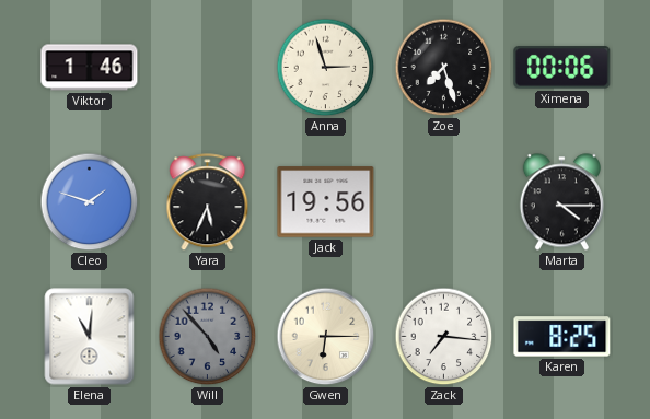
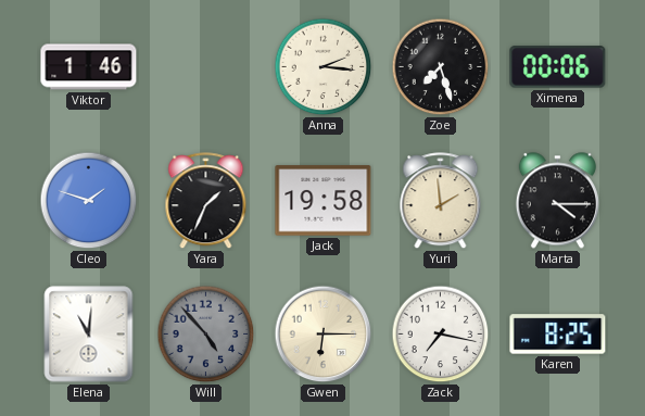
Anna: 2:57 -> 2:16
Yara: 5:34 -> 1:34
Jack: 19:56 -> 19:58
Yuri: none -> 1:59
Zack: 7:16 -> 7:17
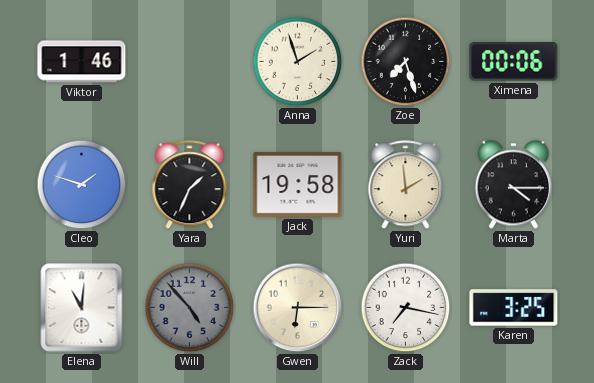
Anna: 2:16 -> 1:57
Karen: 8:25 -> 3:25
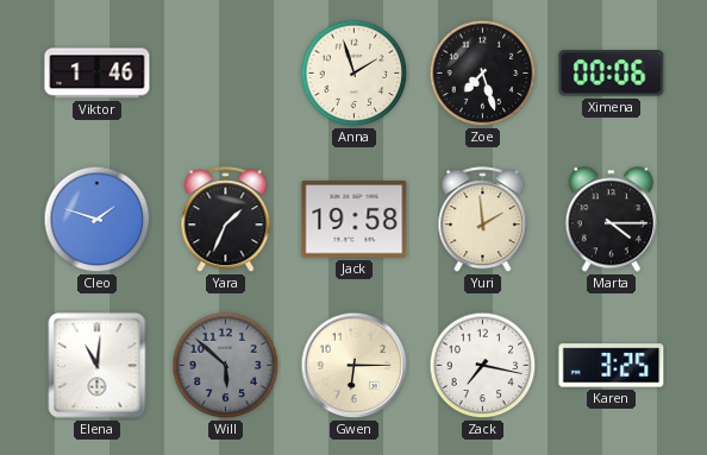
Will: 4:53 -> 5:52
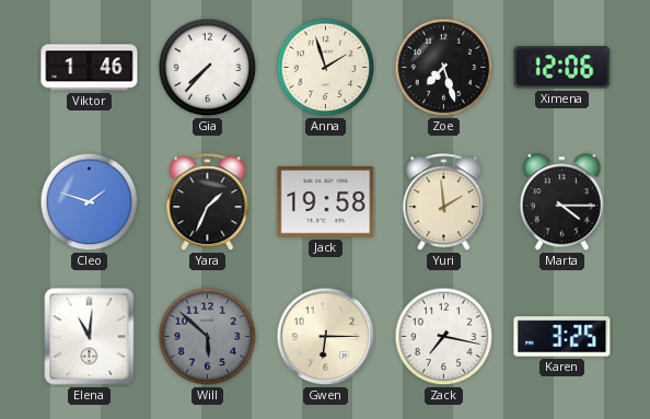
Gia: none -> 7:37
Ximena: 00:06 -> 12:06
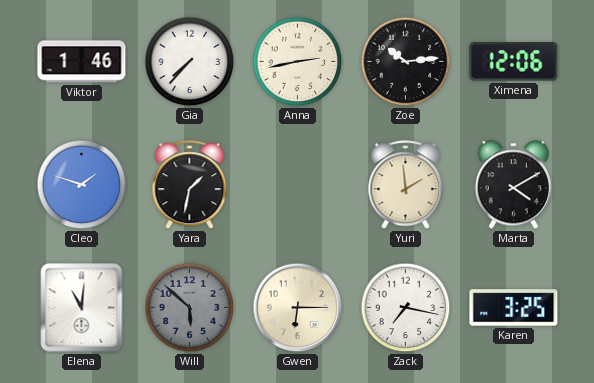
Anna: 1:57 -> 2:43
Zoe: 7:27 -> 10:14
Yara: 1:34 -> 1:32
Jack: 19:58 -> none
Marta: 4:15 -> 4:10
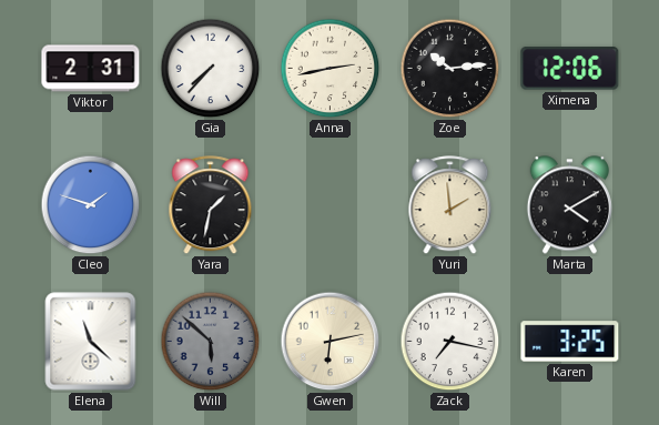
Viktor: 1:46 -> 2:31
Elena: 11:01 -> 11:22
Gwen: 6:15 -> 6:13
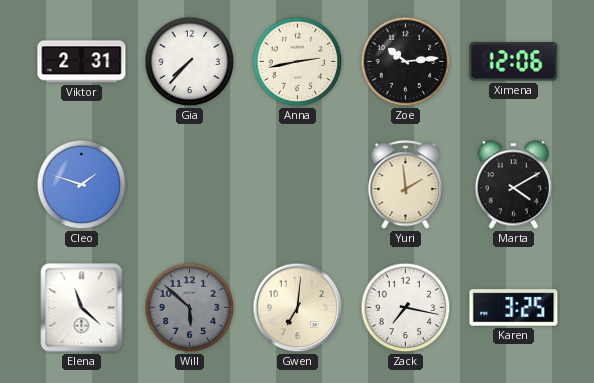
Yara: 1:32 -> none
Gwen: 6:13 -> 7:01
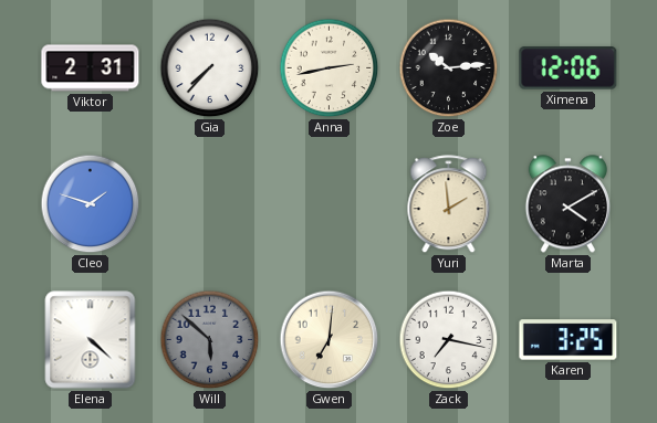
Elena: 11:22 -> 4:22
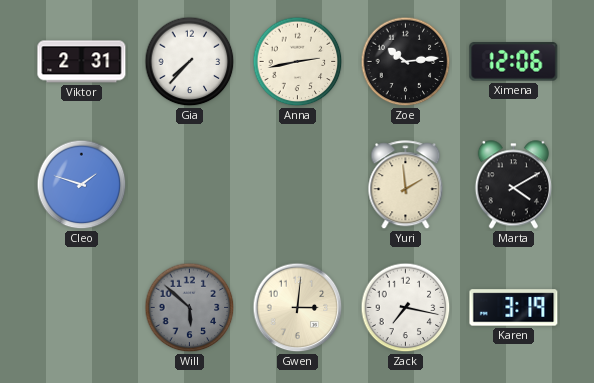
Elena: 4:22 -> none
Gwen: 7:01 -> 3:01
Karen: 3:25 -> 3:19
